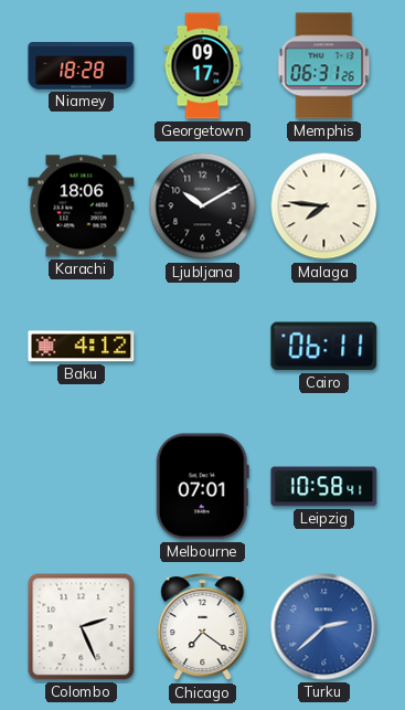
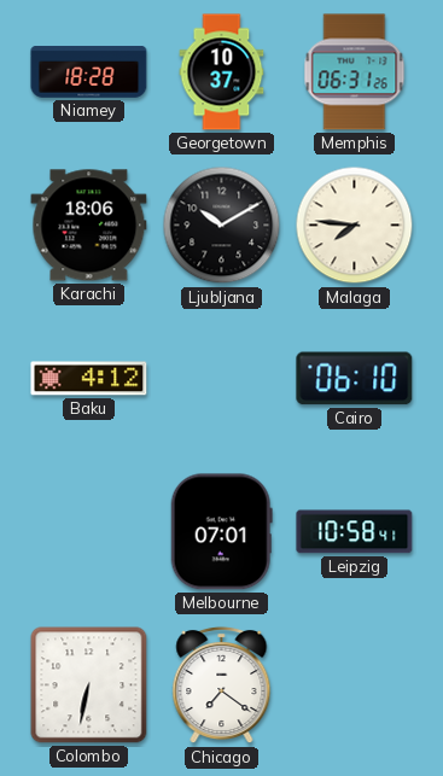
Georgetown: 09:17 -> 10:37
Cairo: 06:11 -> 06:10
Colombo: 2:26 -> 6:32
Turku: 2:38 -> none
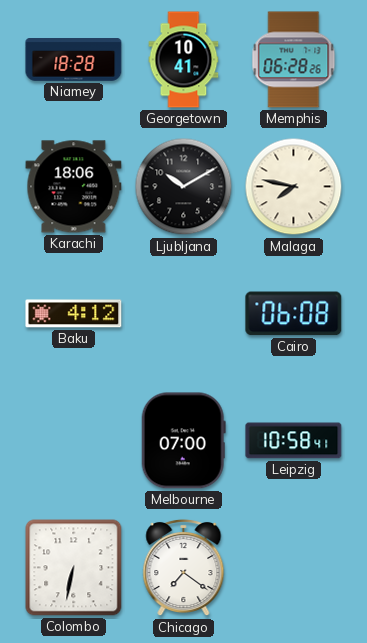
Georgetown: 10:37 -> 10:41
Memphis: 06:31 -> 06:28
Malaga: 7:46 -> 7:47
Cairo: 06:10 -> 06:08
Melbourne: 07:01 -> 07:00
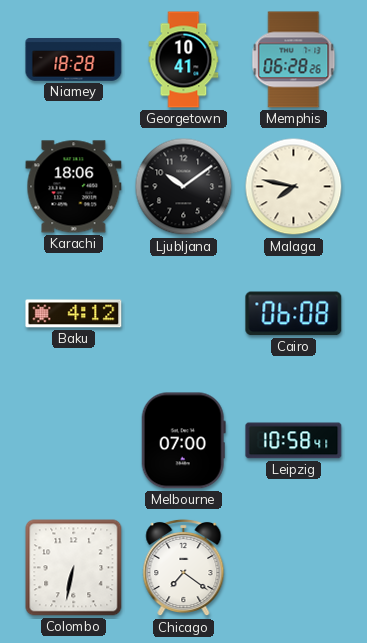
Ljubljana: 10:10 -> 10:09
